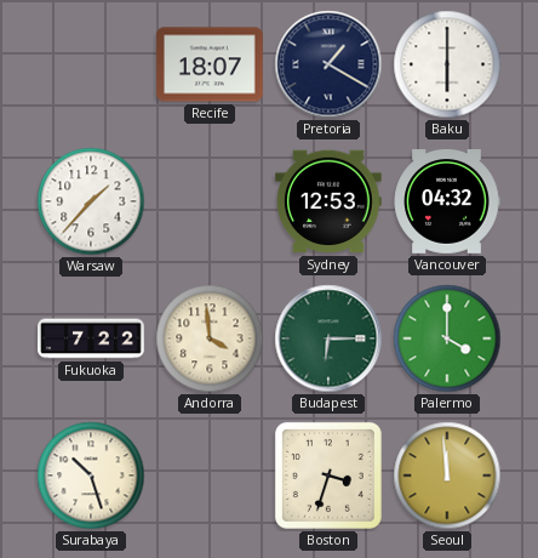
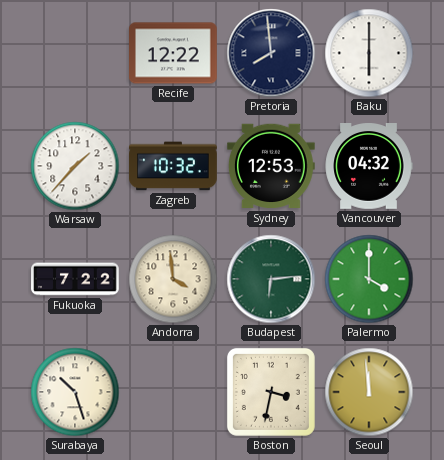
Recife: 18:07 -> 12:22
Pretoria: 1:20 -> 7:59
Zagreb: none -> 10:32
Budapest: 6:15 -> 6:14
Boston: 3:33 -> 3:32
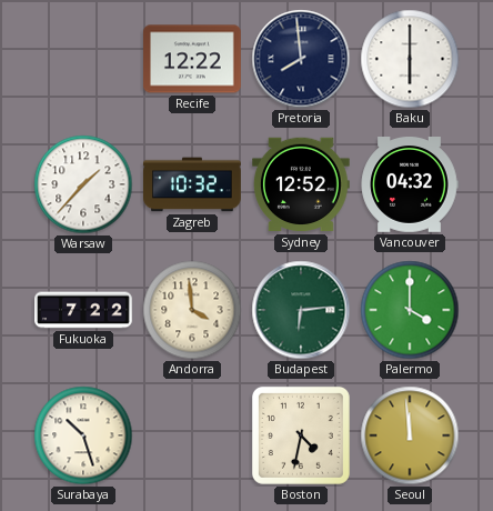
Sydney: 12:53 -> 12:52
Boston: 3:32 -> 4:32
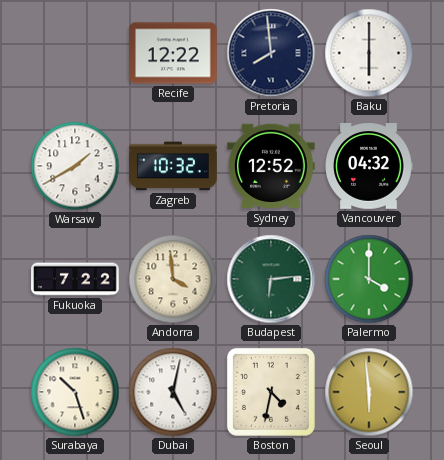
Warsaw: 1:37 -> 1:40
Dubai: none -> 5:02
Seoul: 11:59 -> 5:59
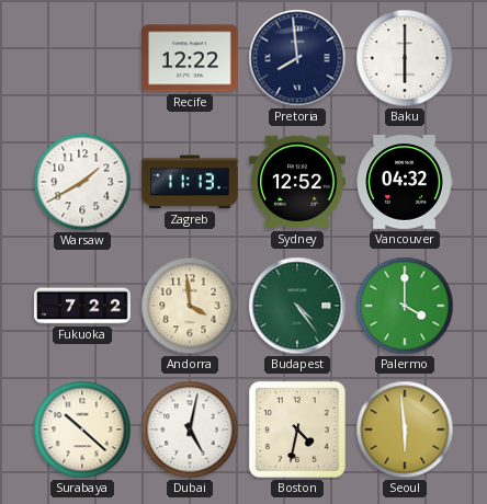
Zagreb: 10:32 -> 11:13
Budapest: 6:14 -> 4:24
Surabaya: 10:27 -> 10:22
